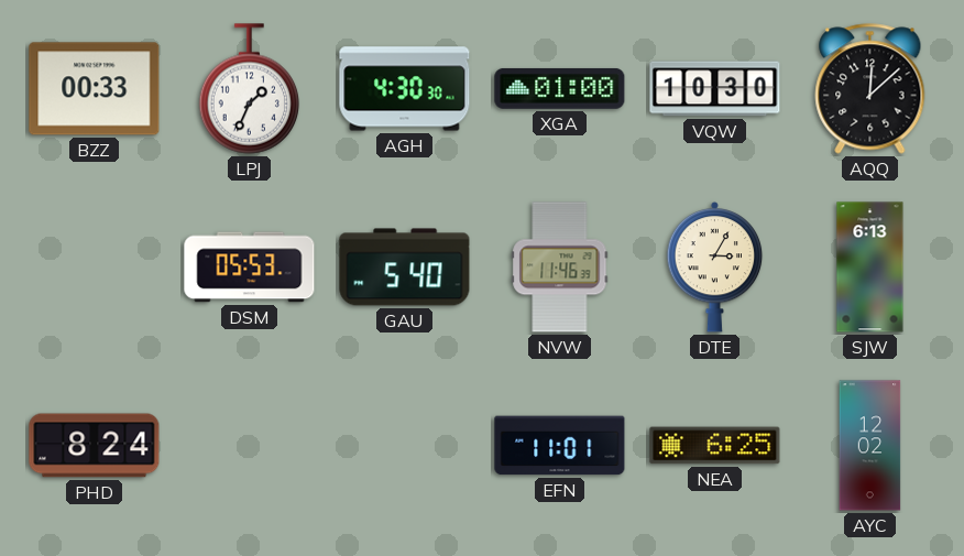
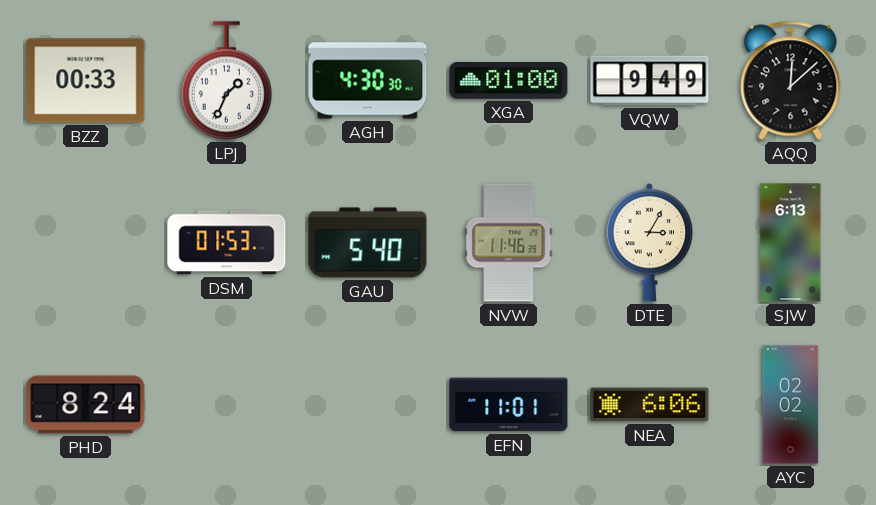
VQW: 10:30 -> 9:49
DSM: 05:53 -> 01:53
NEA: 6:25 -> 6:06
AYC: 12:02 -> 02:02
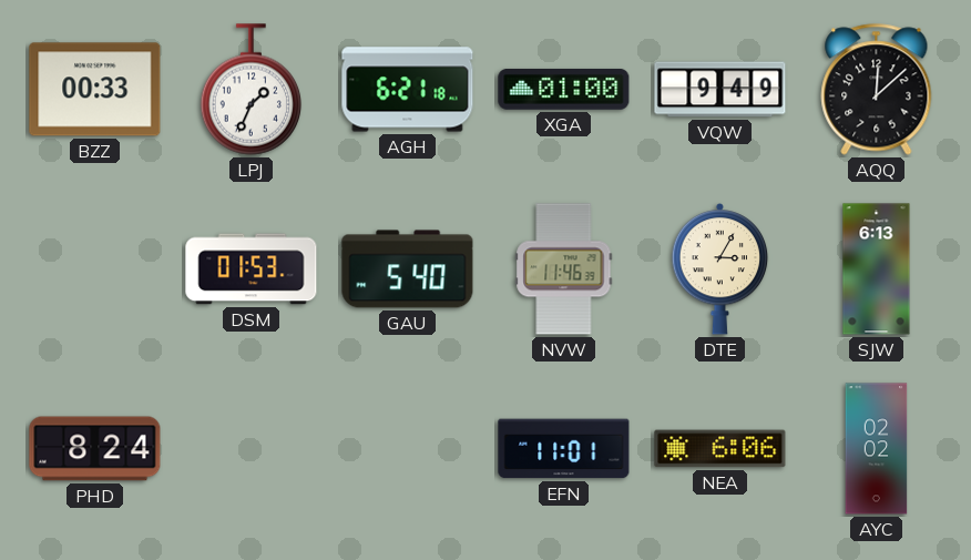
AGH: 4:30 -> 6:21
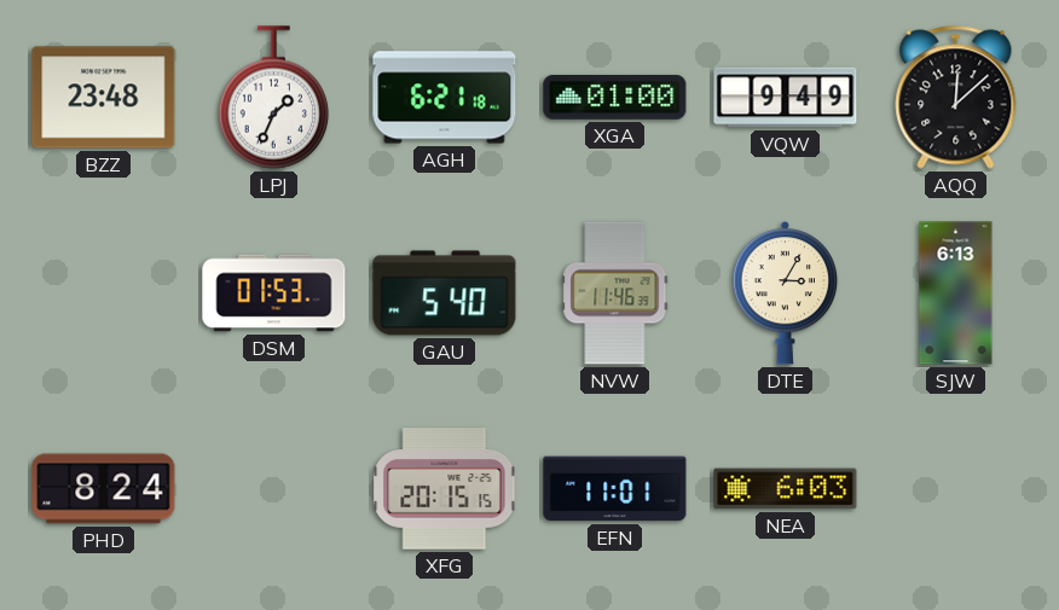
BZZ: 00:33 -> 23:48
XFG: none -> 20:15
NEA: 6:06 -> 6:03
AYC: 02:02 -> none
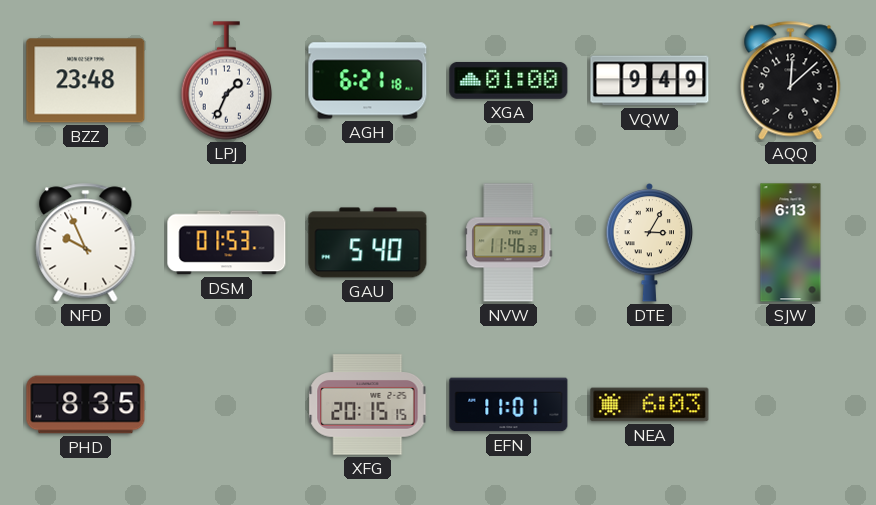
NFD: none -> 9:56
PHD: 8:24 -> 8:35
